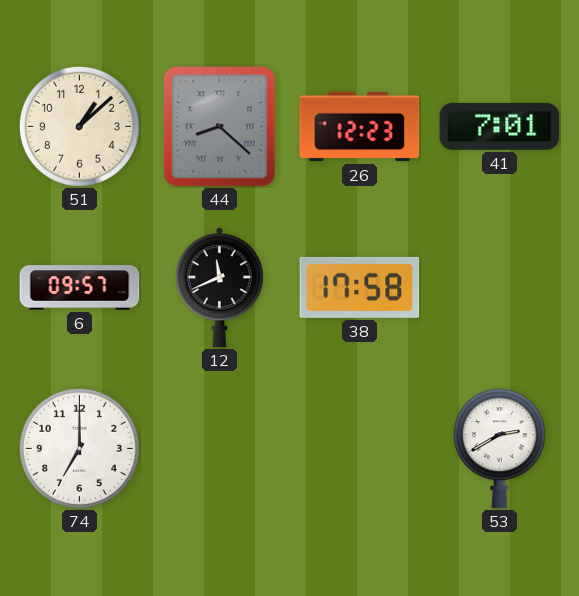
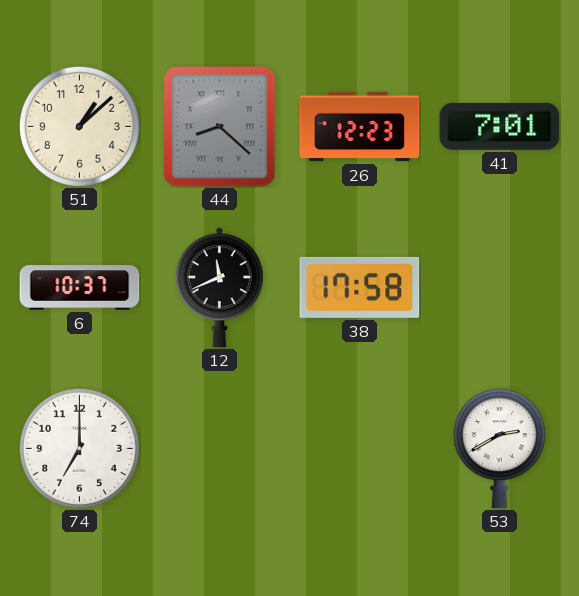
6: 09:57 -> 10:37
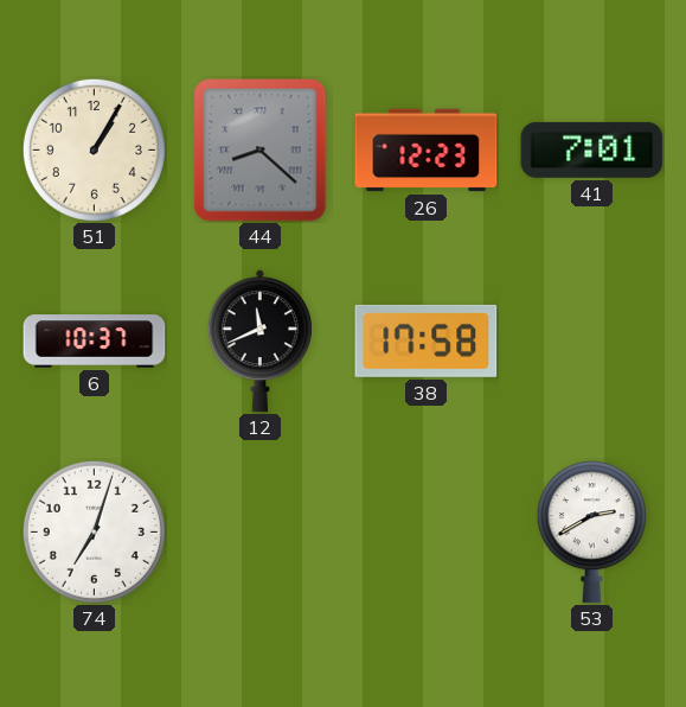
51: 1:08 -> 1:05
74: 7:00 -> 7:03
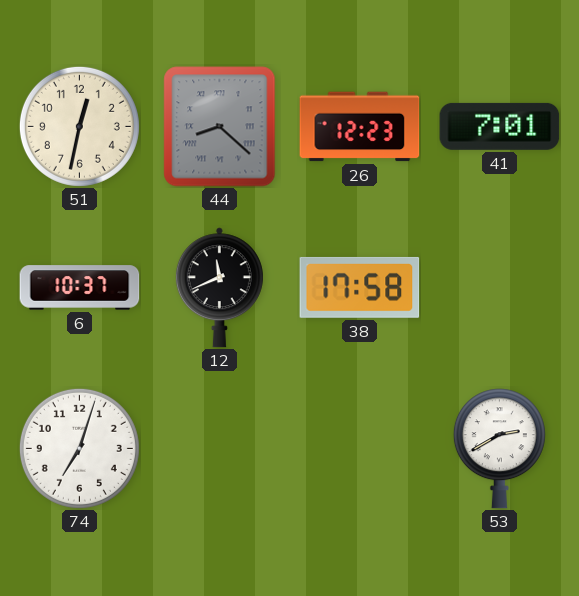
51: 1:05 -> 12:32
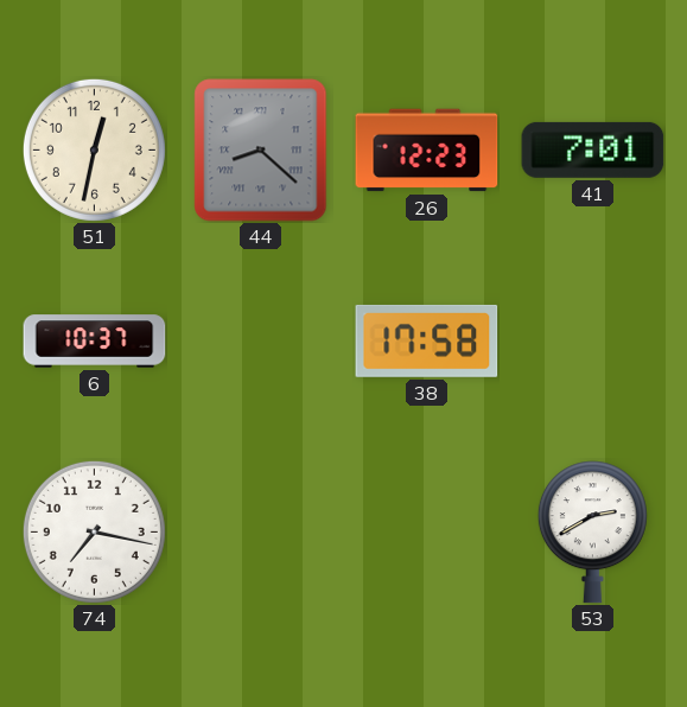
12: 11:41 -> none
74: 7:03 -> 7:17
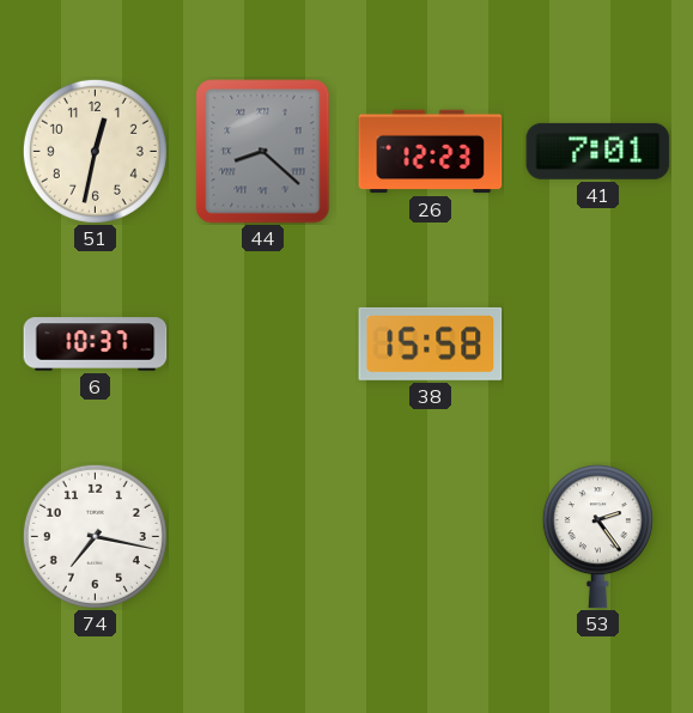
38: 17:58 -> 15:58
53: 2:40 -> 2:24
